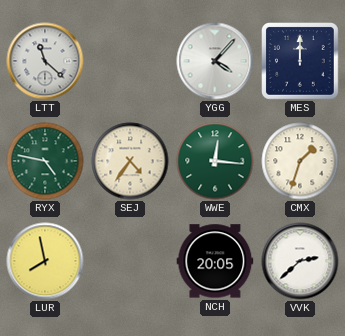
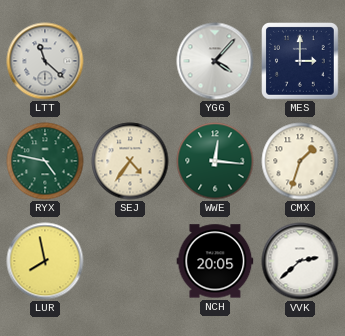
MES: 12:00 -> 3:00
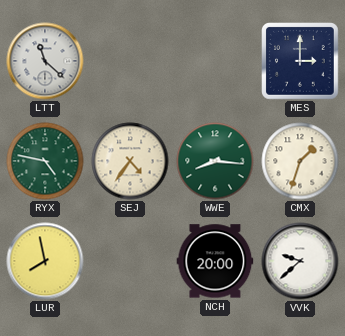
YGG: 4:07 -> none
WWE: 12:16 -> 8:16
NCH: 20:05 -> 20:00
VVK: 2:38 -> 9:38
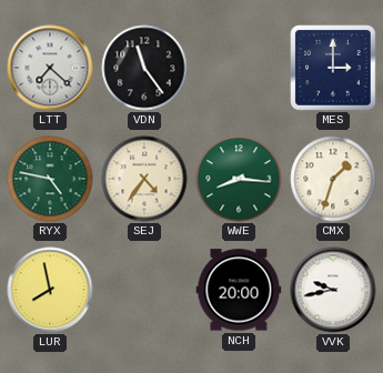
LTT: 11:22 -> 7:22
VDN: none -> 11:24
VVK: 9:38 -> 9:43
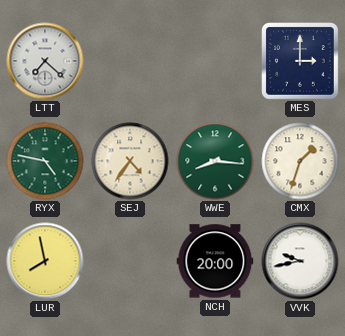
VDN: 11:24 -> none
